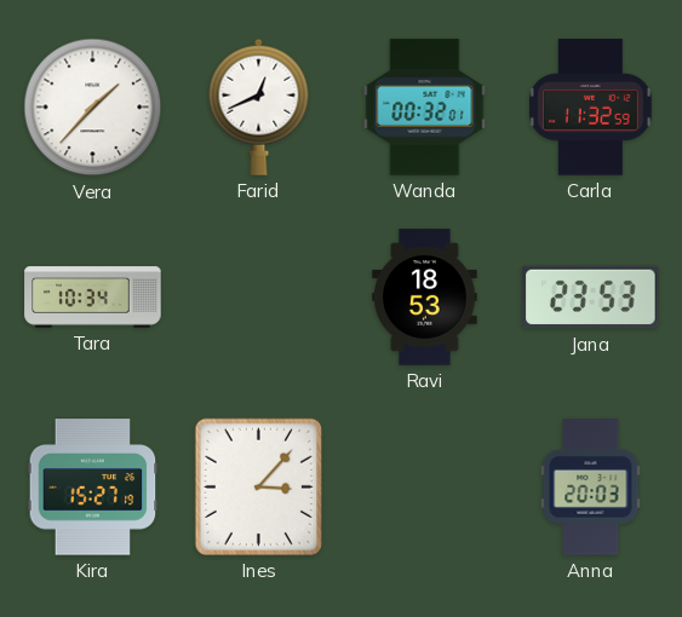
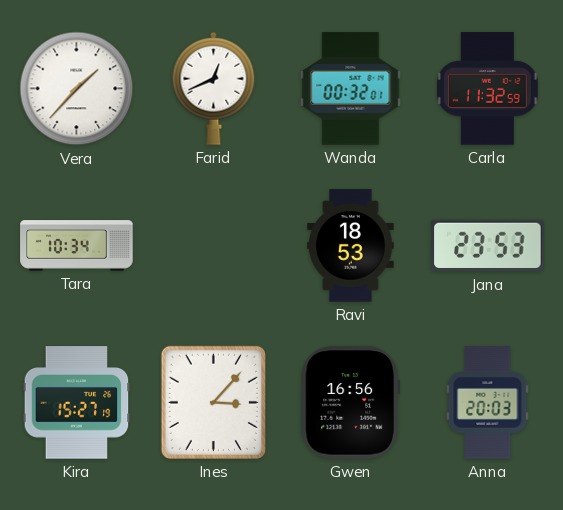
Gwen: none -> 16:56
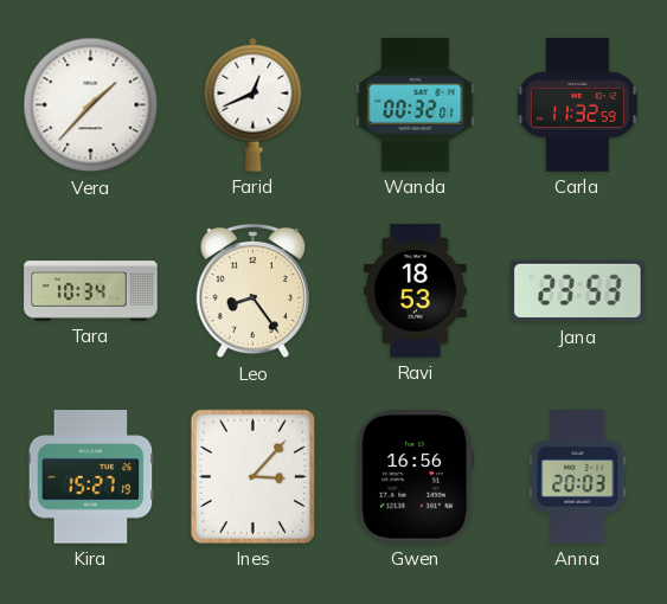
Leo: none -> 8:24
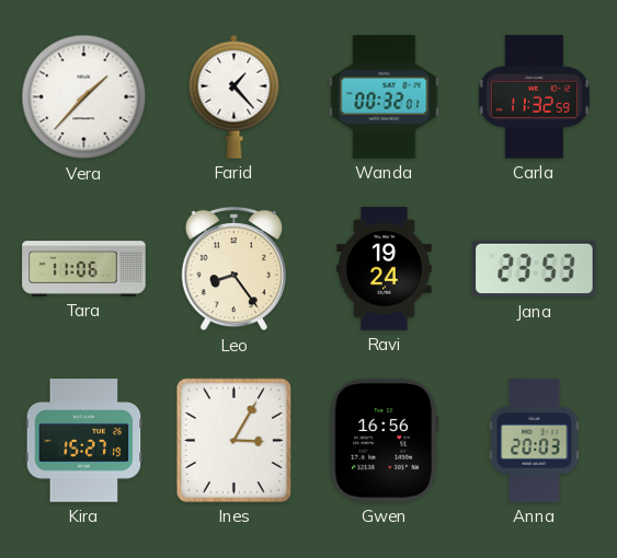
Farid: 12:41 -> 1:23
Tara: 10:34 -> 11:06
Ravi: 18:53 -> 19:24
Ines: 3:07 -> 3:05
